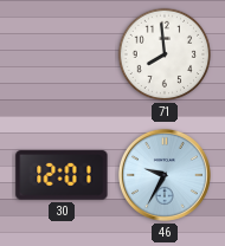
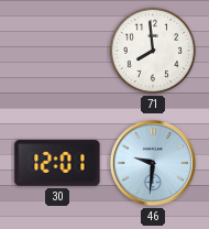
46: 9:35 -> 9:31
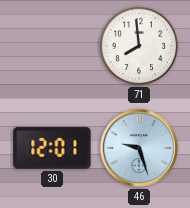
46: 9:31 -> 9:27
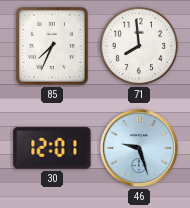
85: none -> 7:34
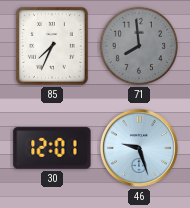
71 dial: white -> grey
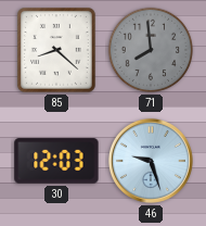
85: 7:34 -> 8:22
30: 12:01 -> 12:03
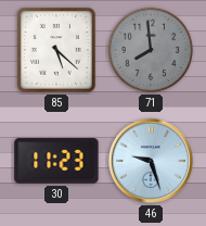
85: 8:22 -> 5:22
30: 12:03 -> 11:23
